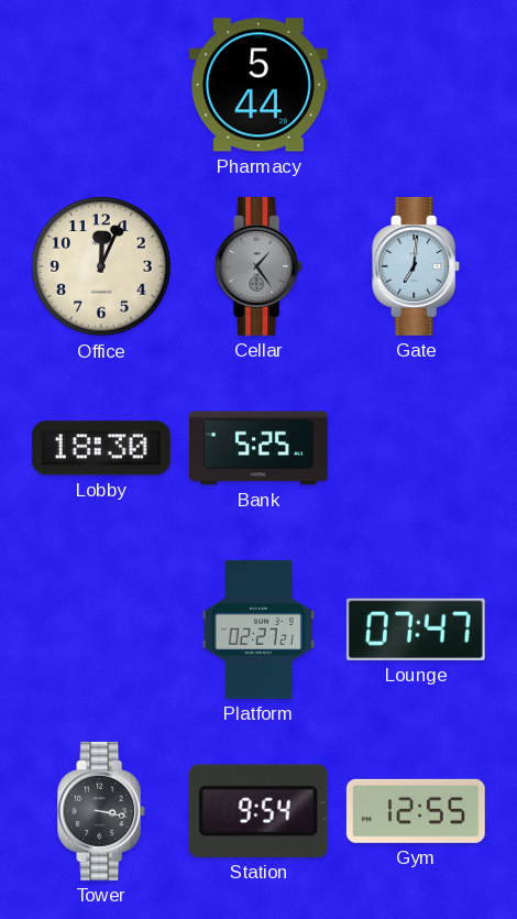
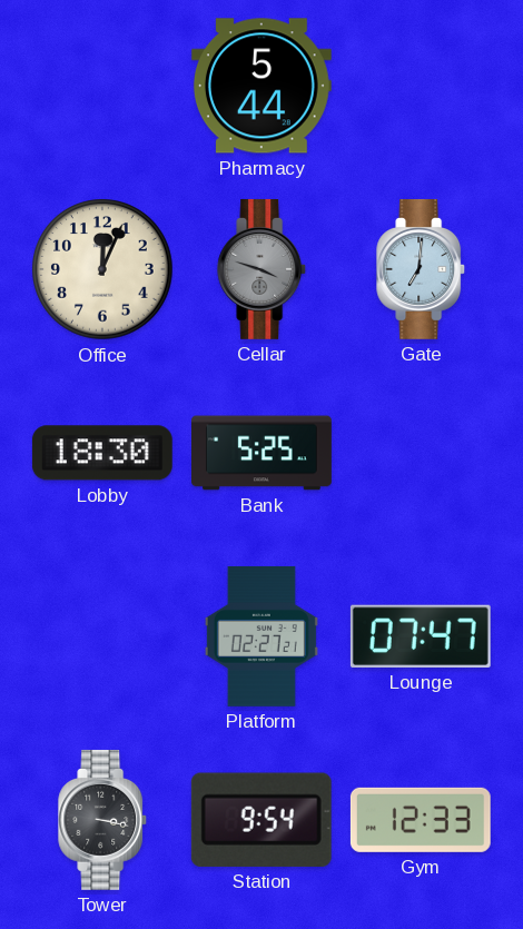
Cellar: 1:24 -> 3:48
Gym: 12:55 -> 12:33
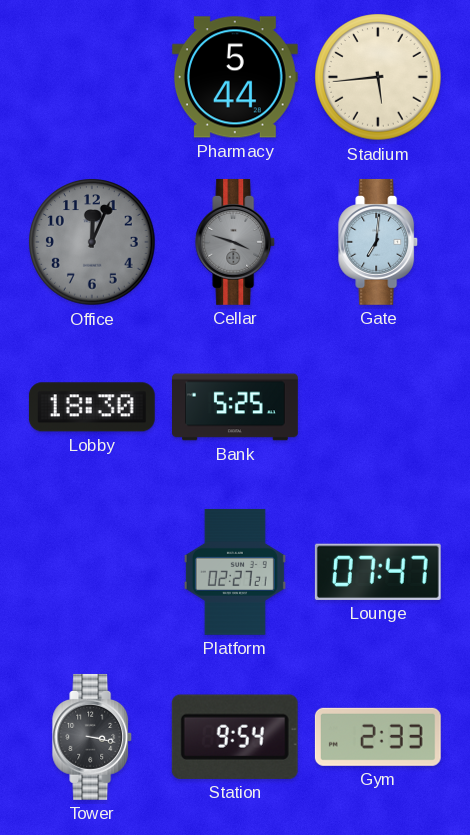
Stadium: none -> 5:44
Office dial: cream -> grey
Gym: 12:33 -> 2:33
